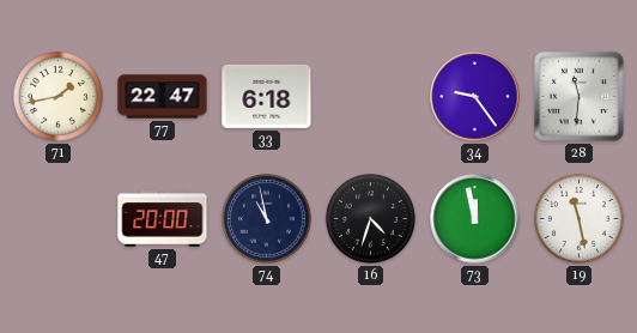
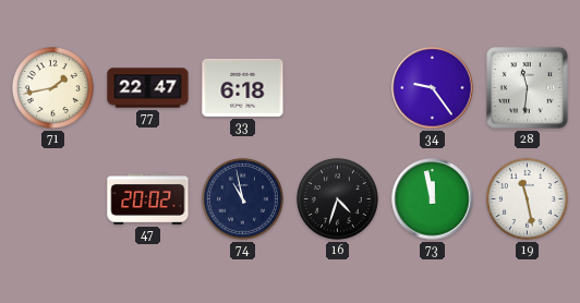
47: 20:00 -> 20:02
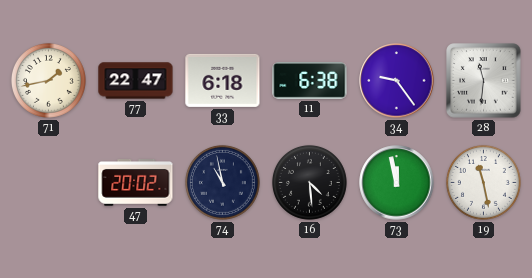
11: none -> 6:38
16: 4:33 -> 4:29
